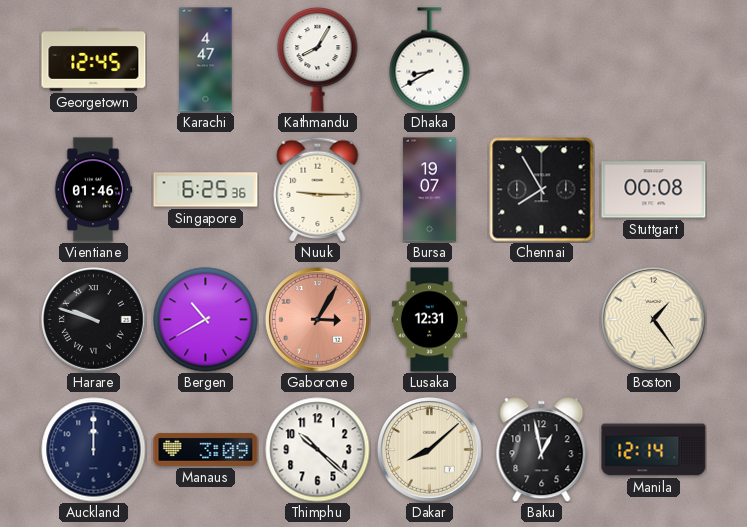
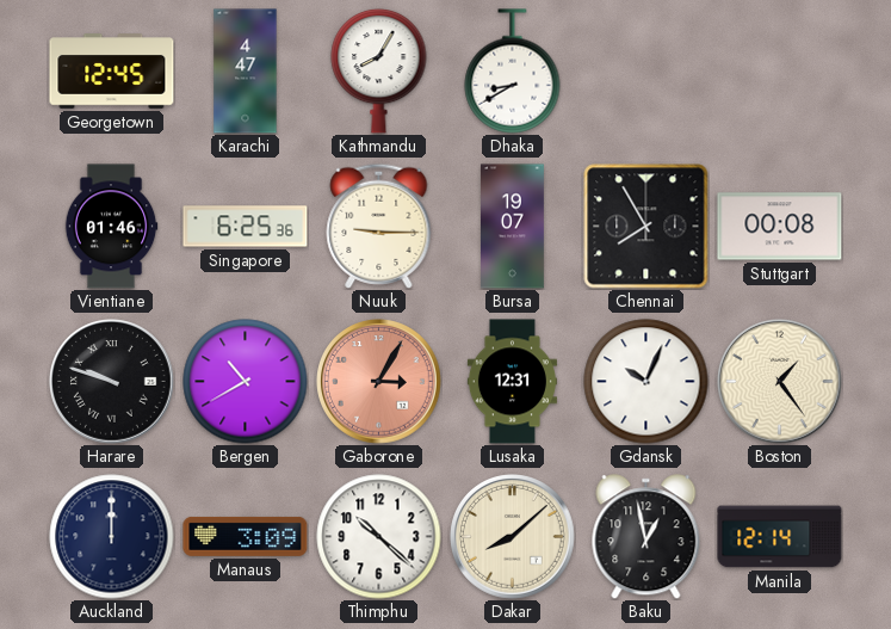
Gdansk: none -> 10:04
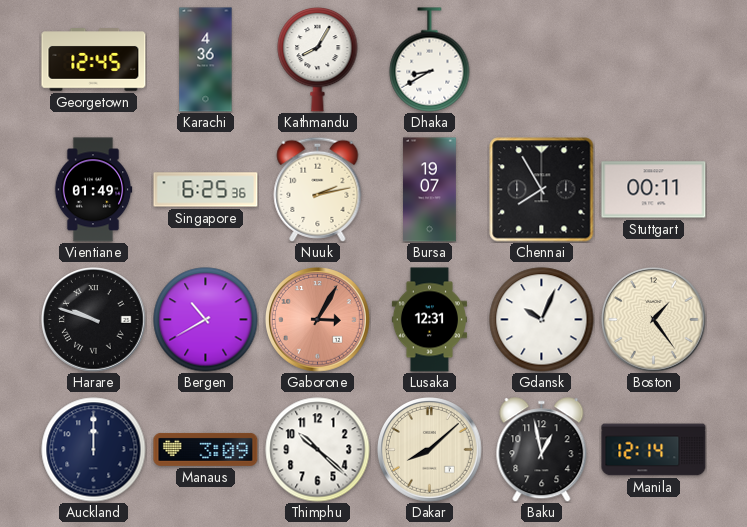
Karachi: 4:47 -> 4:36
Vientiane: 01:46 -> 01:49
Nuuk: 9:15 -> 2:13
Stuttgart: 00:08 -> 00:11
